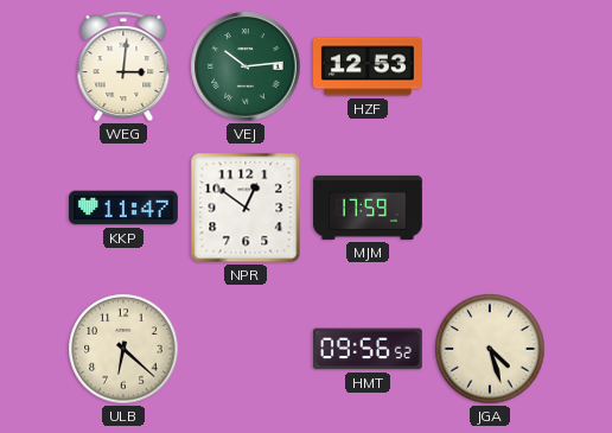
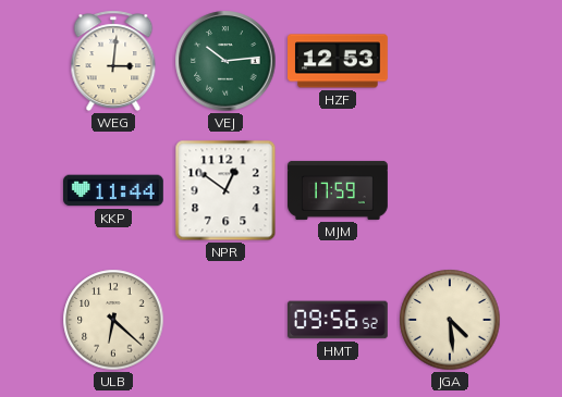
KKP: 11:47 -> 11:44
JGA: 4:27 -> 4:29
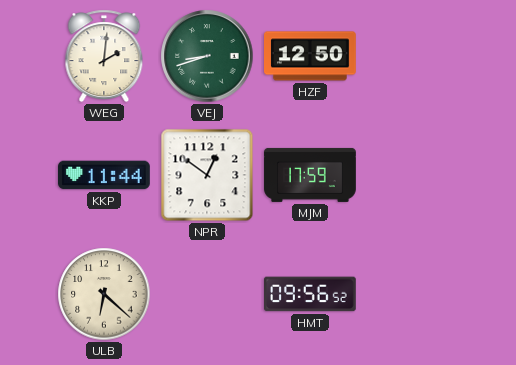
WEG: 3:01 -> 2:01
VEJ: 10:14 -> 8:42
HZF: 12:53 -> 12:50
JGA: 4:29 -> none
